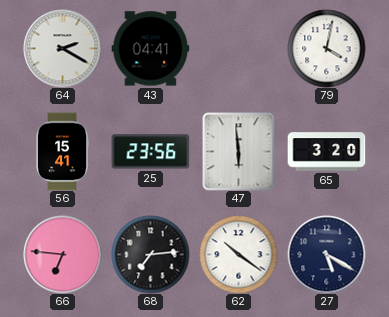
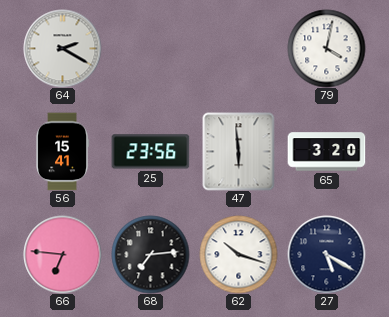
43: 04:41 -> none
62: 10:21 -> 10:18
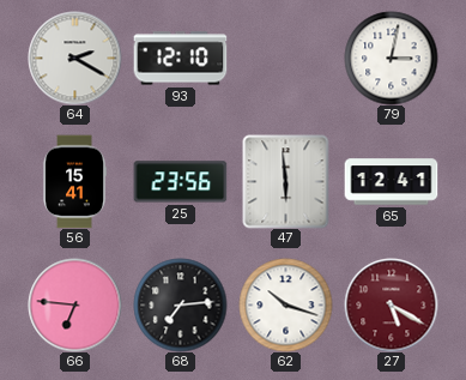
93: none -> 12:10
79: 4:02 -> 3:02
65: 3:20 -> 12:41
27 dial: navy -> burgundy
